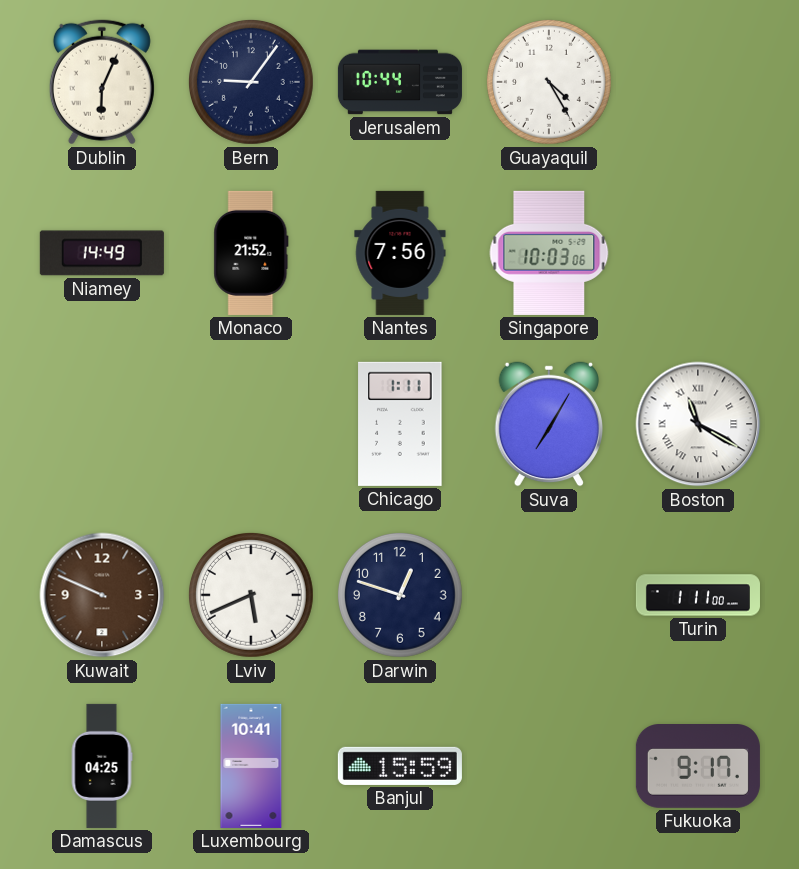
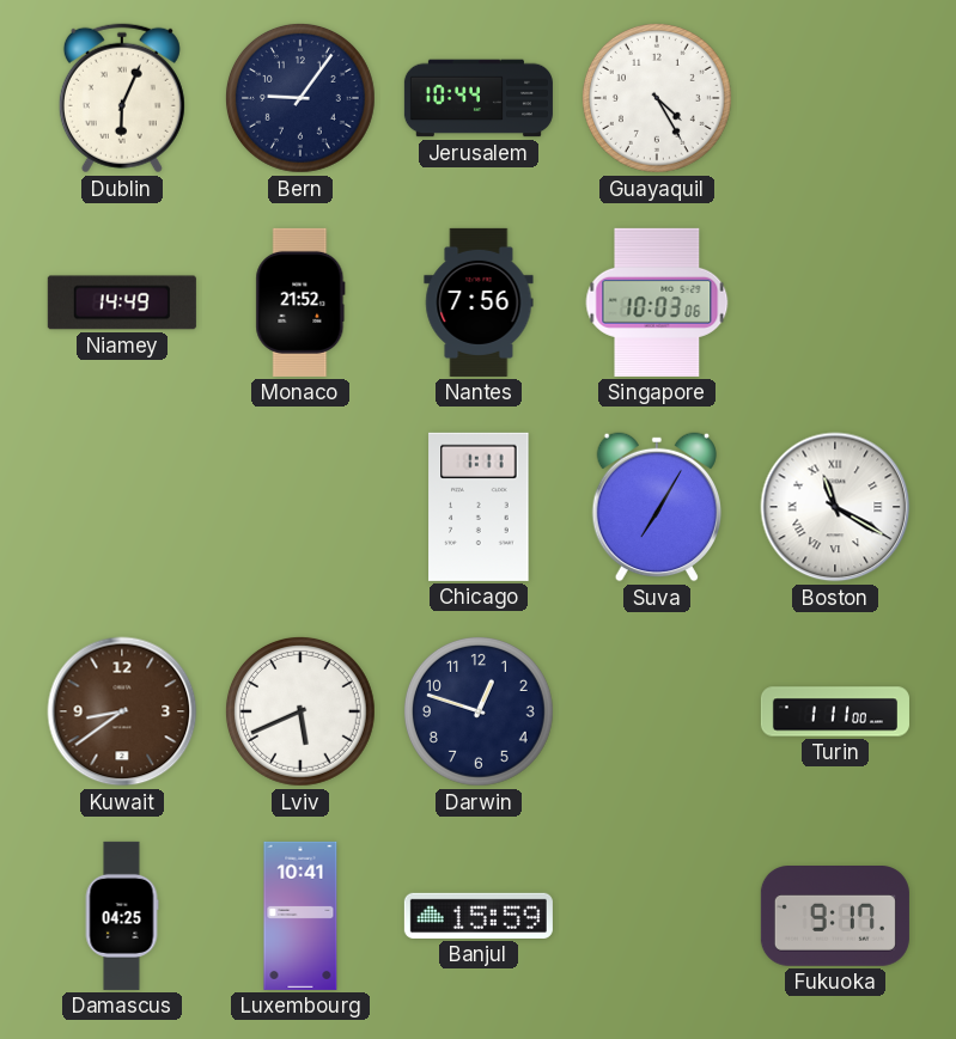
Kuwait: 9:49 -> 8:39
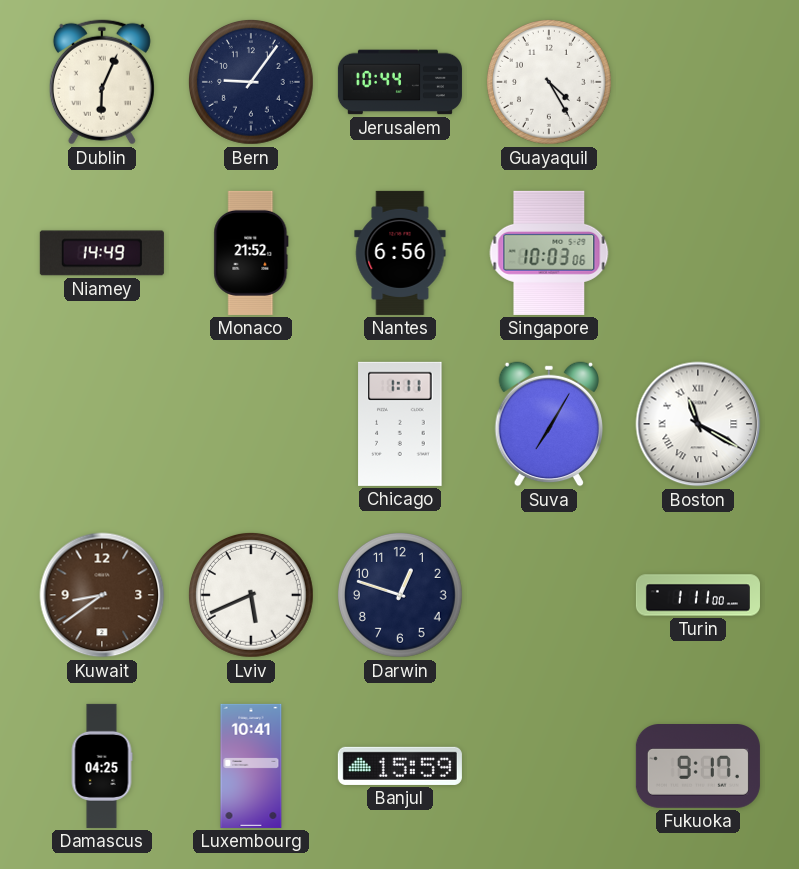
Nantes: 7:56 -> 6:56
